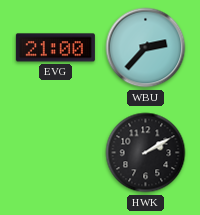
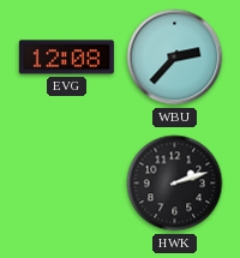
EVG: 21:00 -> 12:08
HWK: 2:10 -> 2:12
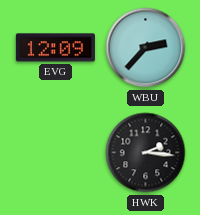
EVG: 12:08 -> 12:09
HWK: 2:12 -> 2:16
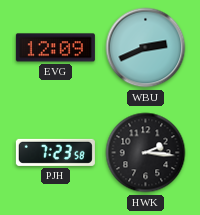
WBU: 2:37 -> 2:41
PJH: none -> 7:23
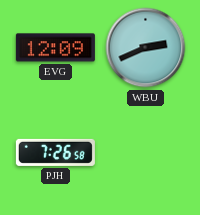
PJH: 7:23 -> 7:26
HWK: 2:16 -> none
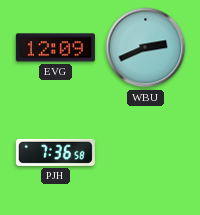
PJH: 7:26 -> 7:36
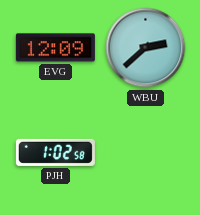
WBU: 2:41 -> 2:38
PJH: 7:36 -> 1:02
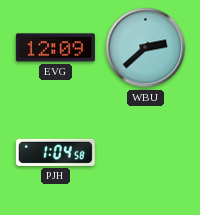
PJH: 1:02 -> 1:04
